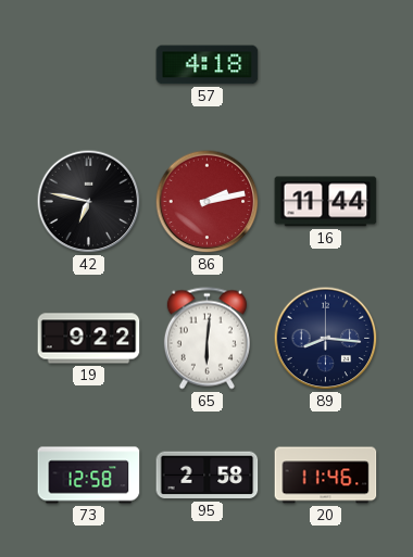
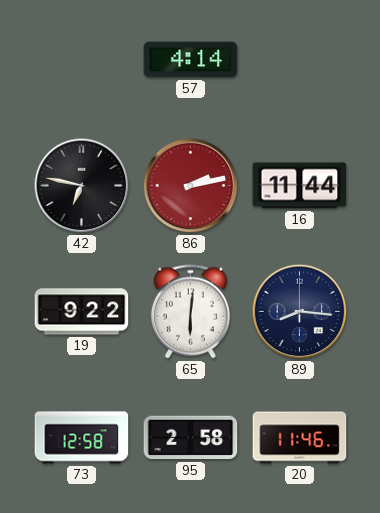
57: 4:18 -> 4:14
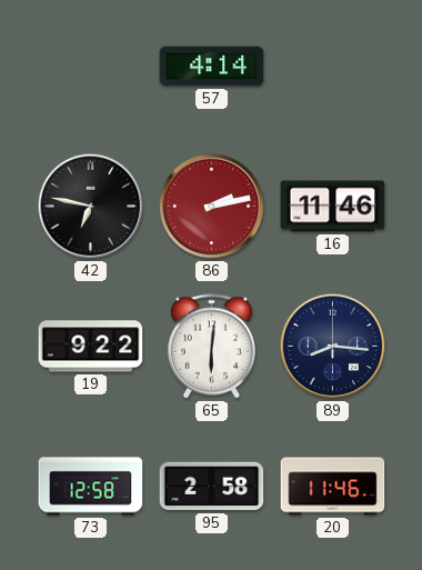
16: 11:44 -> 11:46
